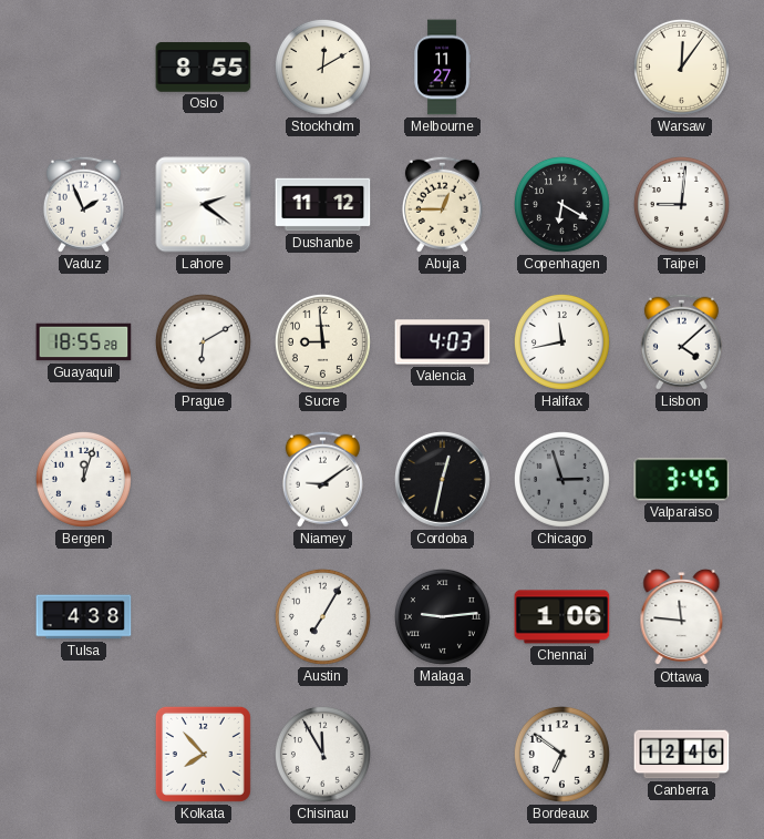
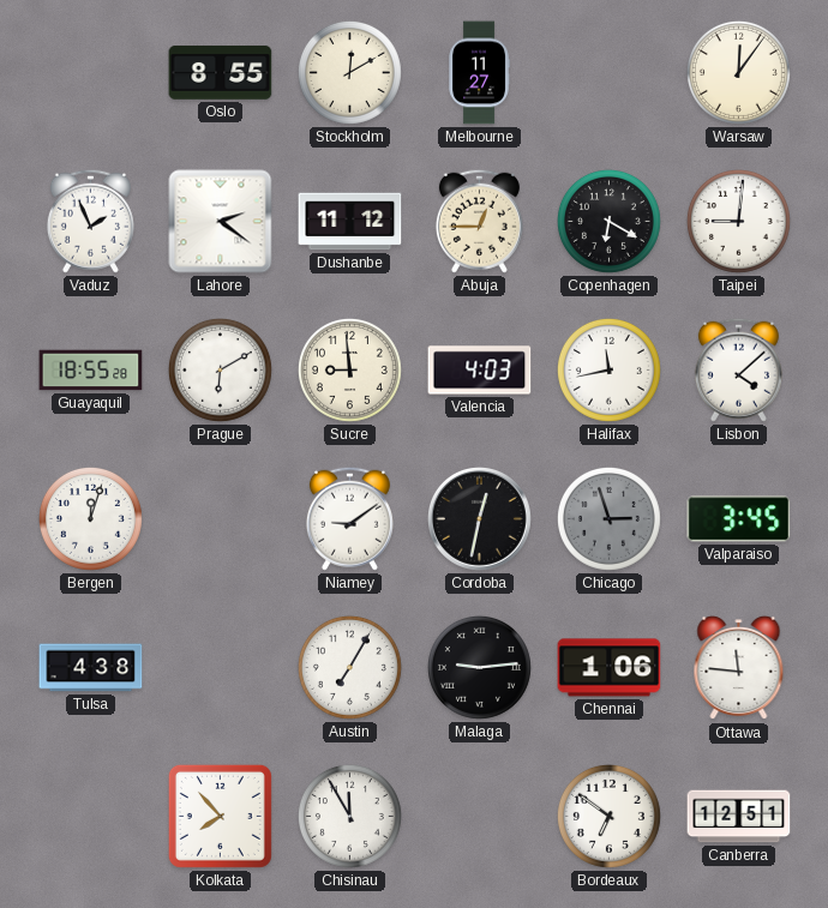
Canberra: 12:46 -> 12:51
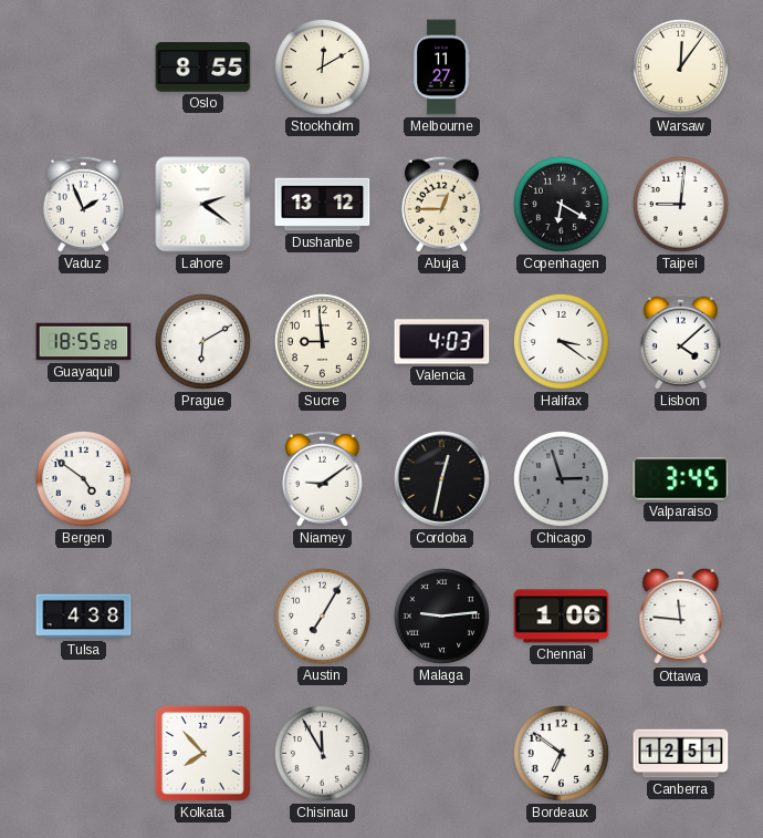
Dushanbe: 11:12 -> 13:12
Halifax: 11:43 -> 3:21
Bergen: 12:03 -> 4:51
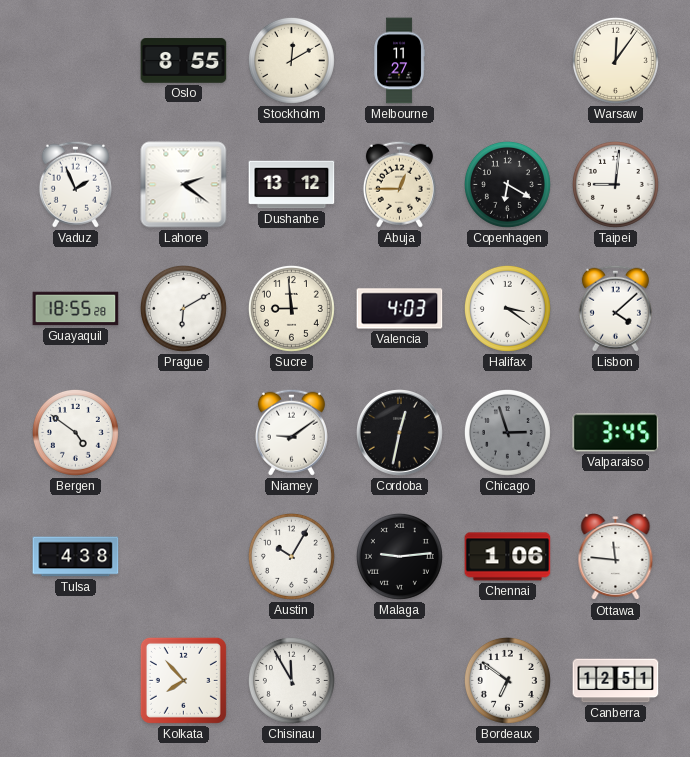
Austin: 7:05 -> 10:05
